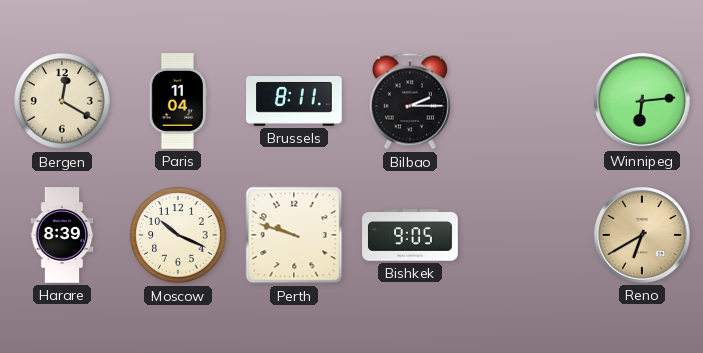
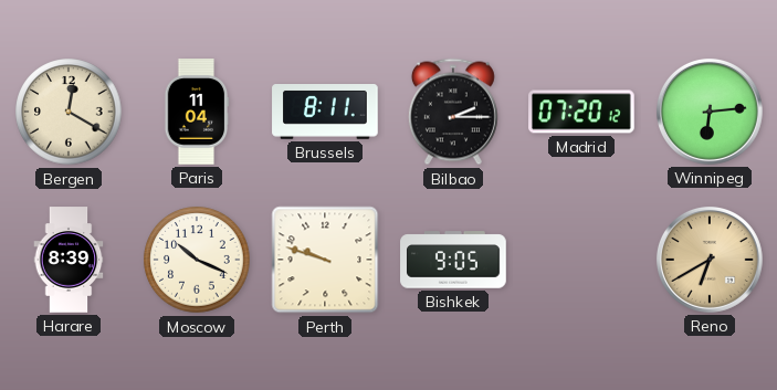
Madrid: none -> 07:20
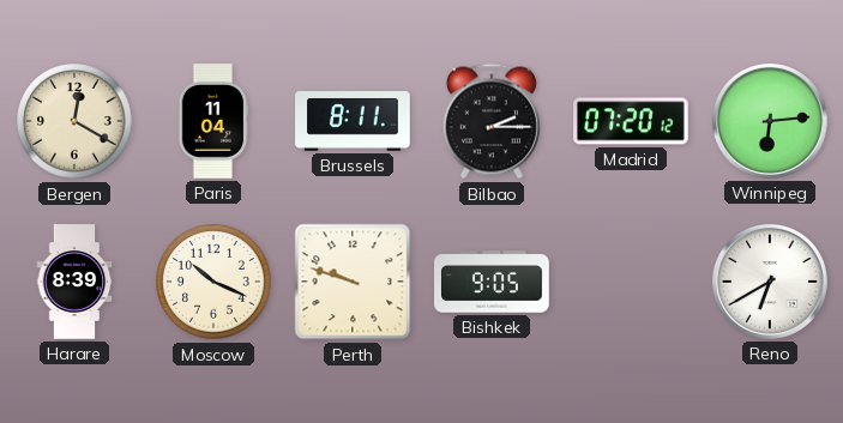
Reno dial: champagne -> white
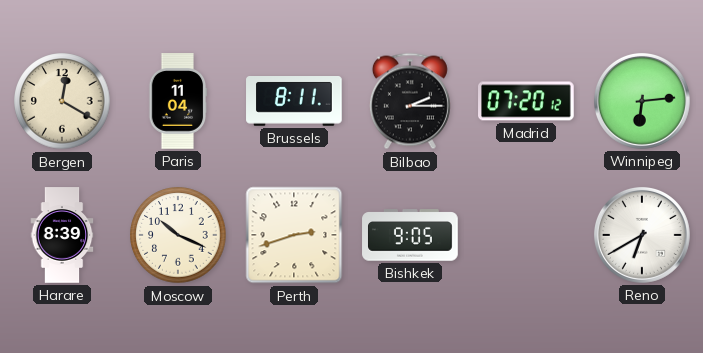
Perth: 9:48 -> 2:42
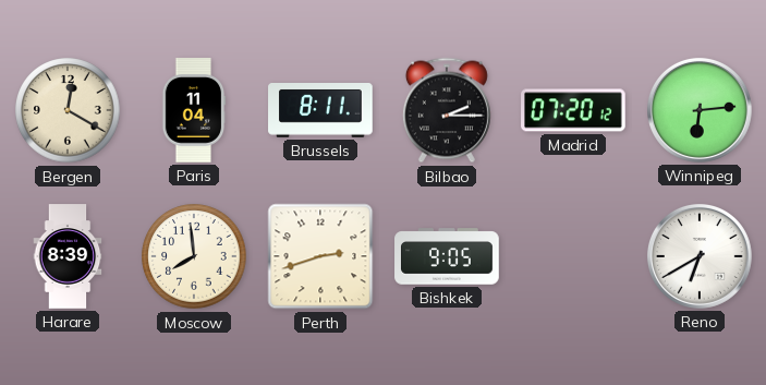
Moscow: 10:19 -> 7:59
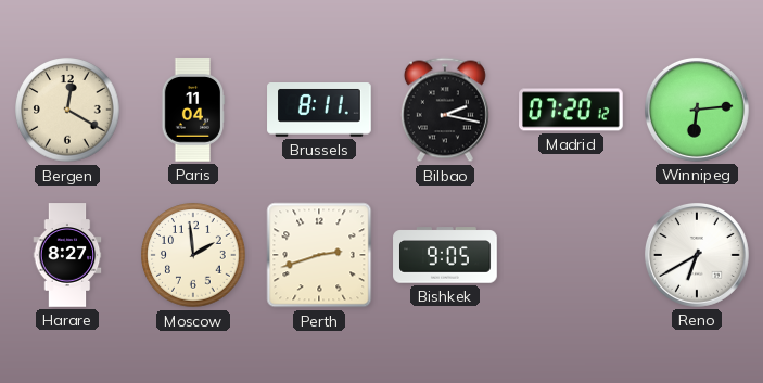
Bilbao: 2:15 -> 2:17
Harare: 8:39 -> 8:27
Moscow: 7:59 -> 1:59
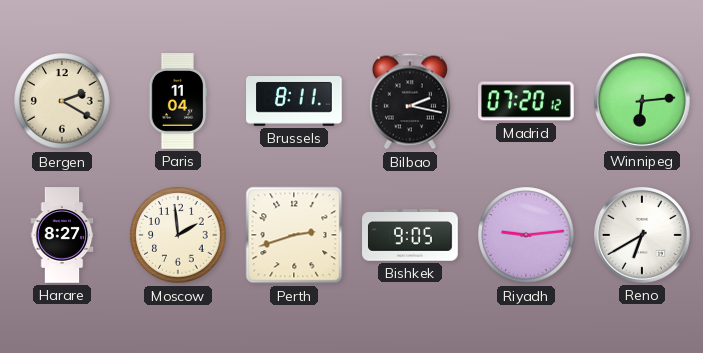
Bergen: 12:20 -> 2:20
Riyadh: none -> 9:14
